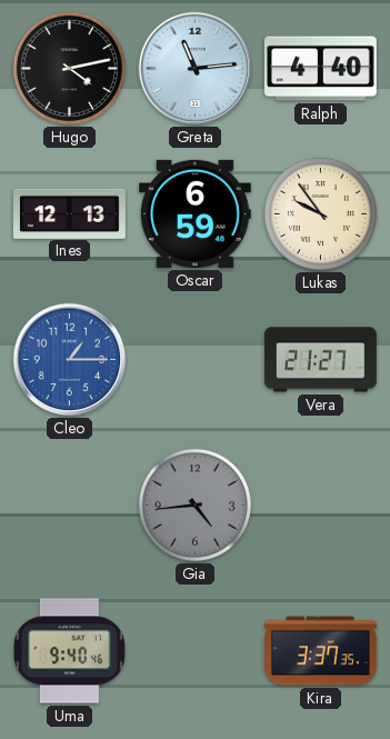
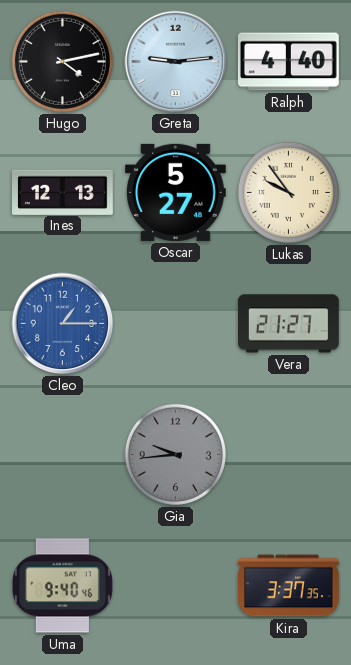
Greta: 11:14 -> 9:14
Oscar: 6:59 -> 5:27
Gia: 4:44 -> 9:44
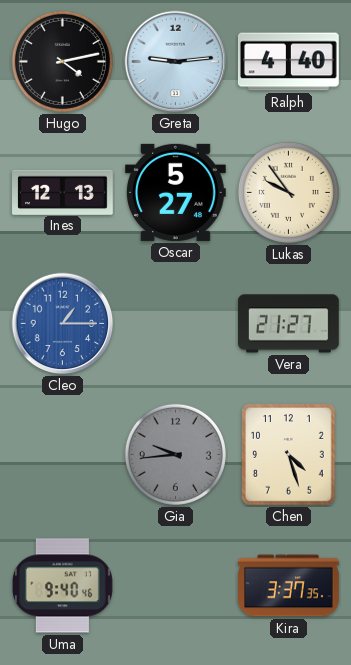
Chen: none -> 4:27
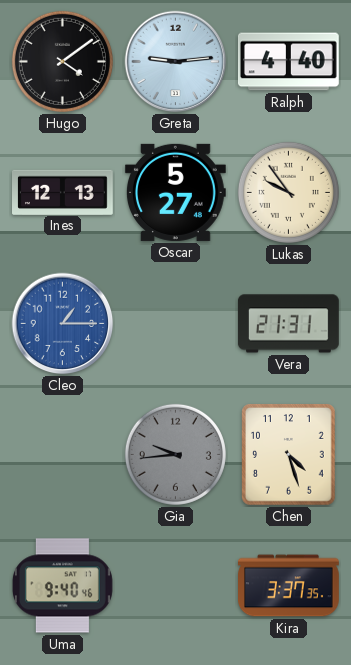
Hugo: 4:13 -> 4:09
Vera: 21:27 -> 21:31
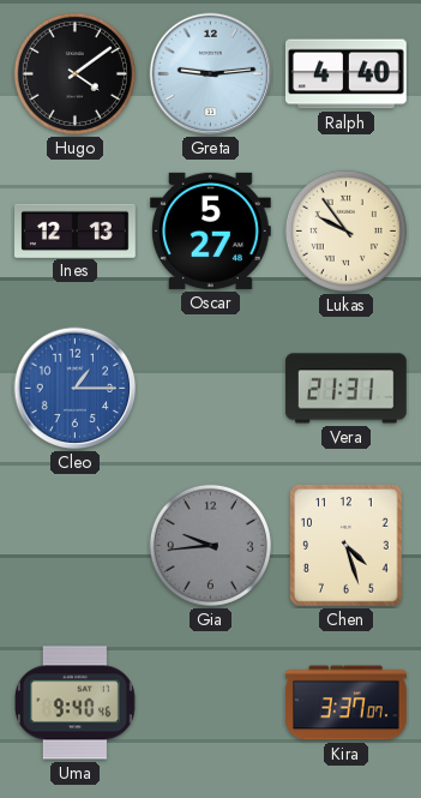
Kira: 3:37:35 -> 3:37:07
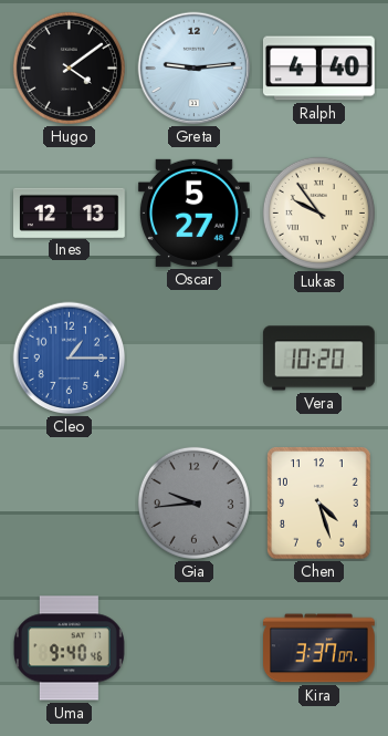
Vera: 21:31 -> 10:20
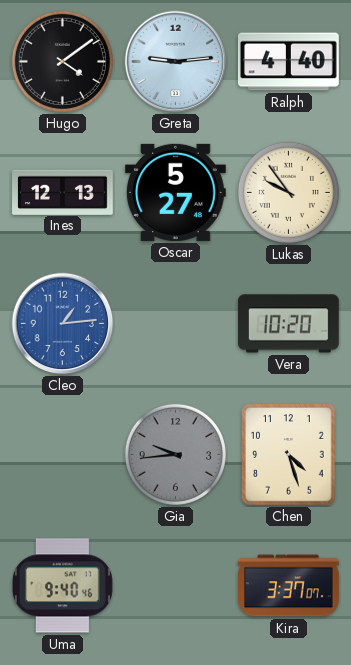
Cleo: 1:15 -> 1:14
